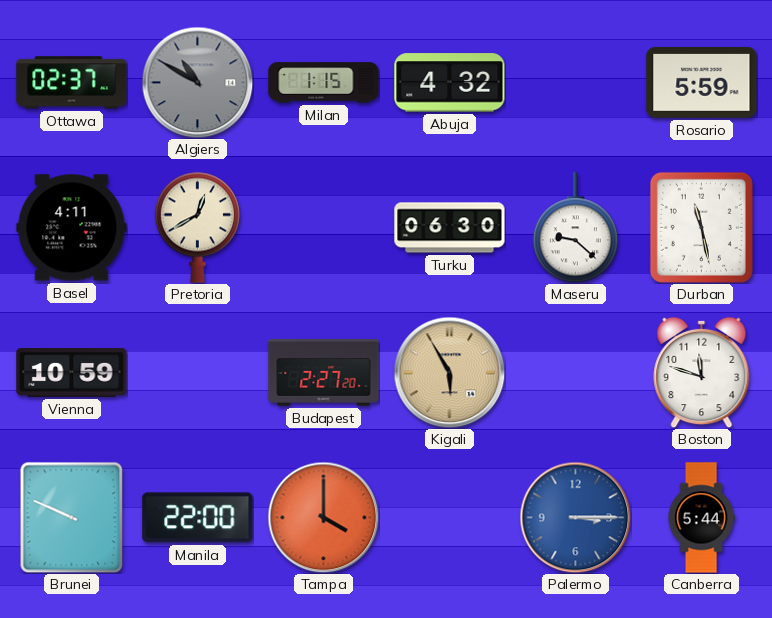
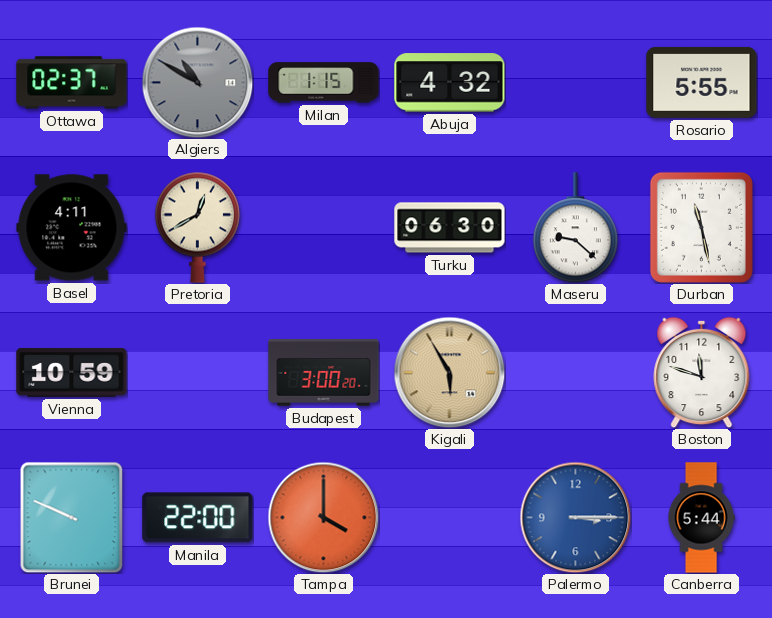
Rosario: 5:59 -> 5:55
Budapest: 2:27 -> 3:00
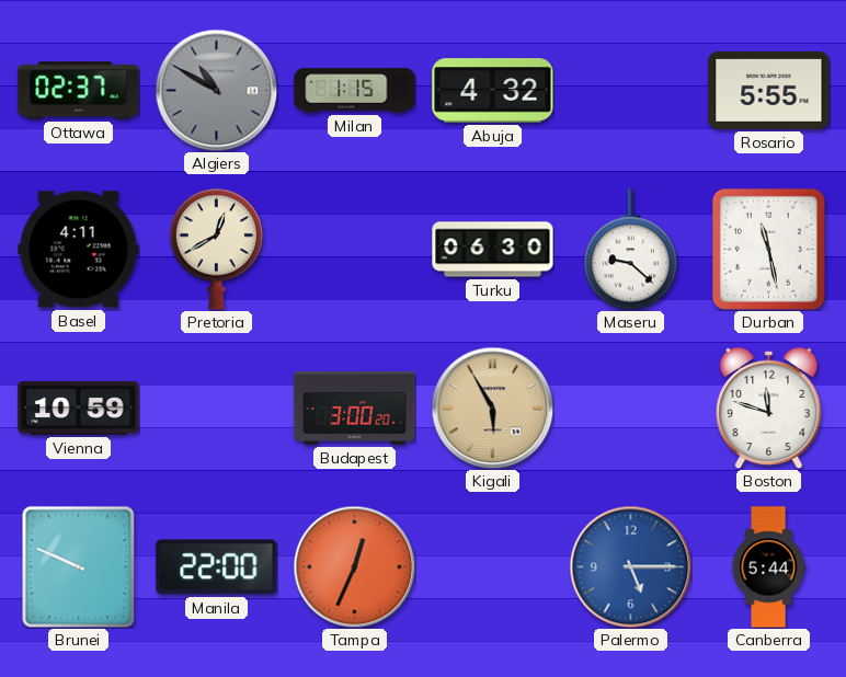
Tampa: 4:00 -> 12:34
Palermo: 3:15 -> 5:15
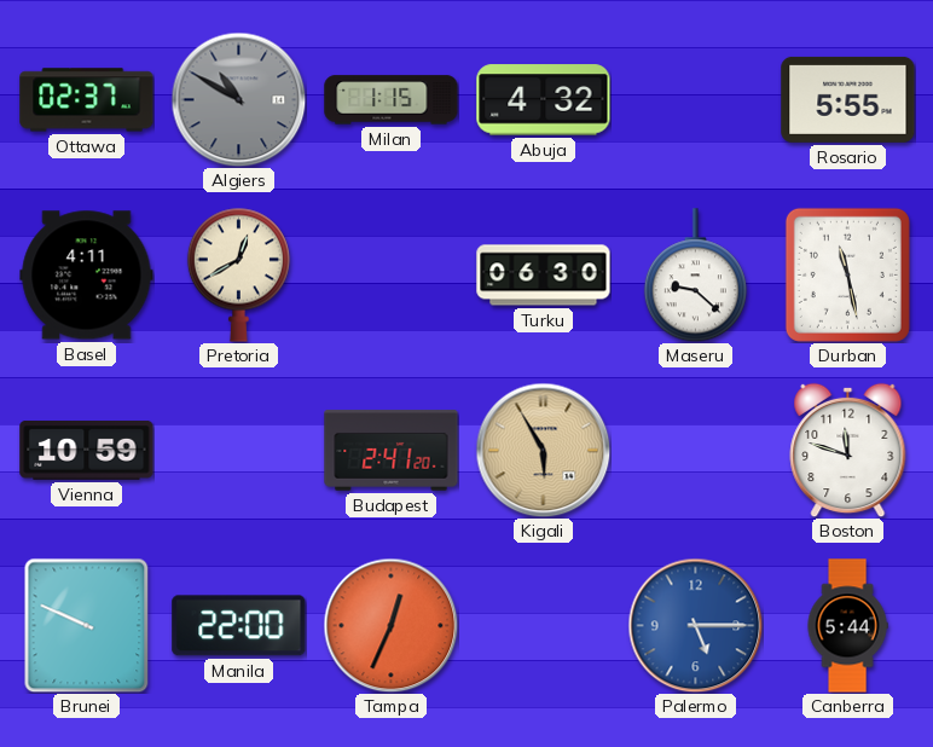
Budapest: 3:00 -> 2:41
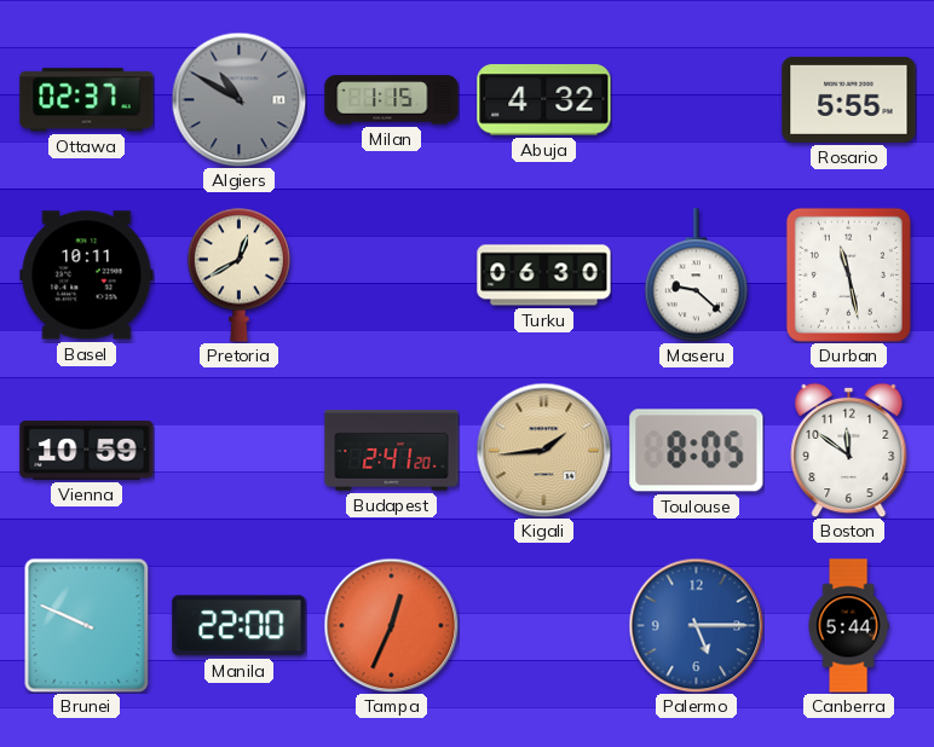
Basel: 4:11 -> 10:11
Kigali: 5:55 -> 1:44
Toulouse: none -> 8:05
Boston: 11:48 -> 11:51
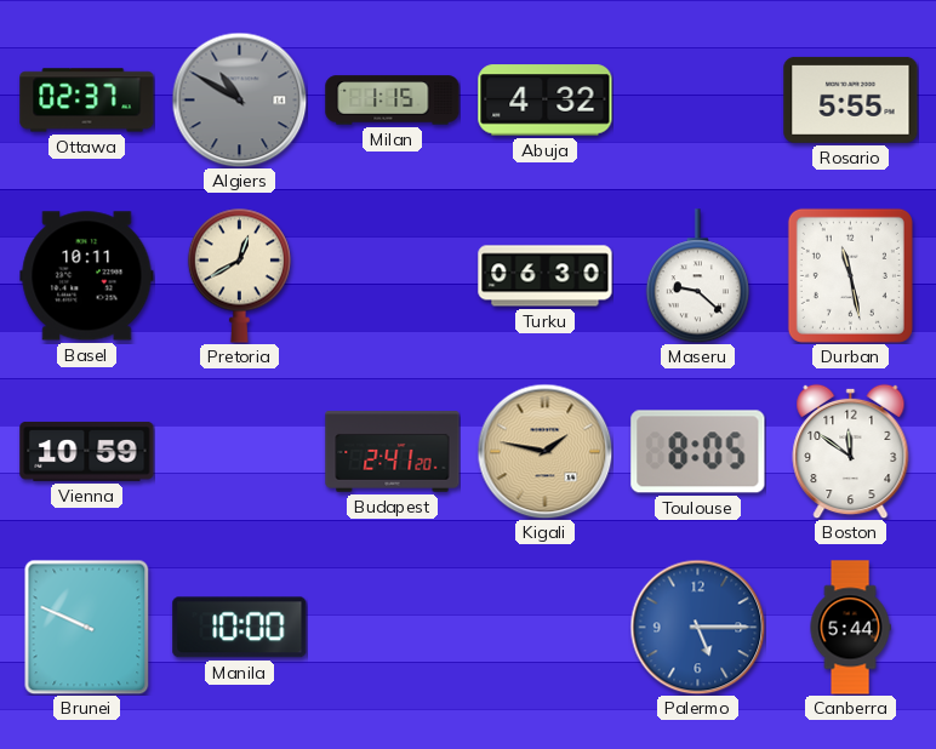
Kigali: 1:44 -> 1:47
Manila: 22:00 -> 10:00
Tampa: 12:34 -> none
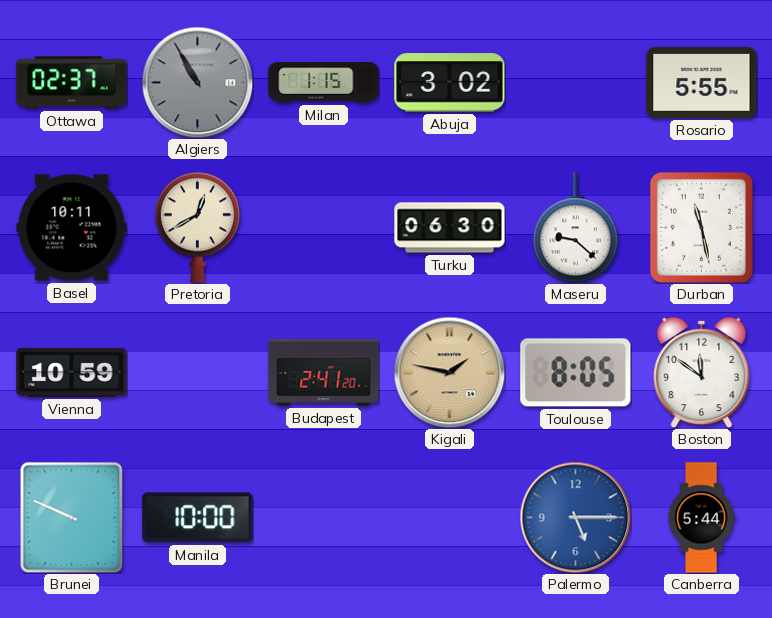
Algiers: 10:50 -> 10:55
Abuja: 4:32 -> 3:02
